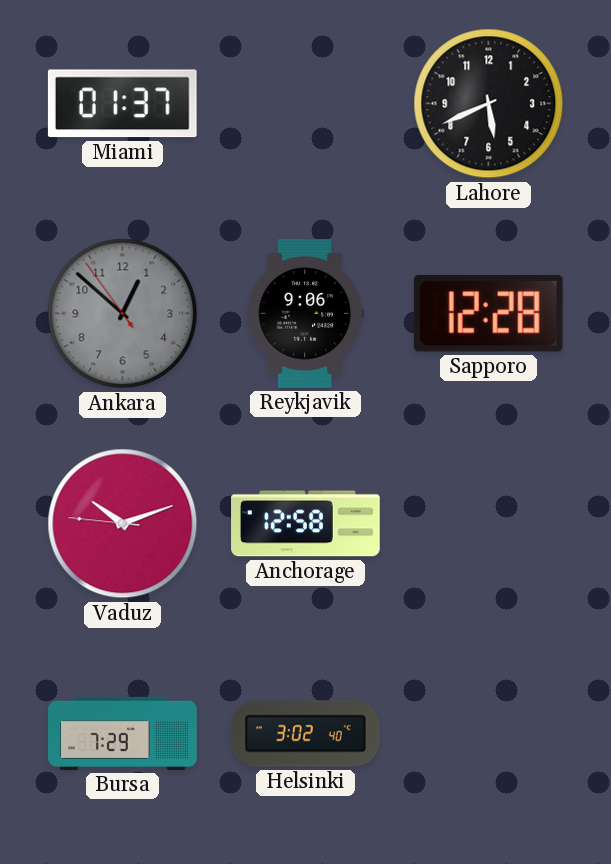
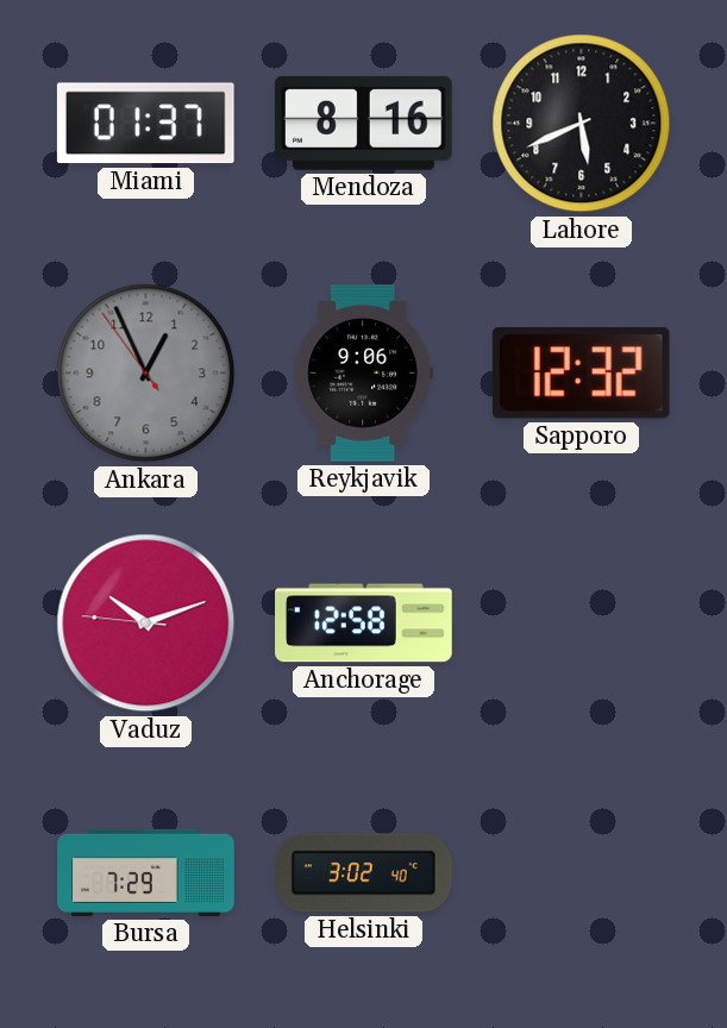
Mendoza: none -> 8:16
Ankara: 12:51 -> 12:55
Sapporo: 12:28 -> 12:32
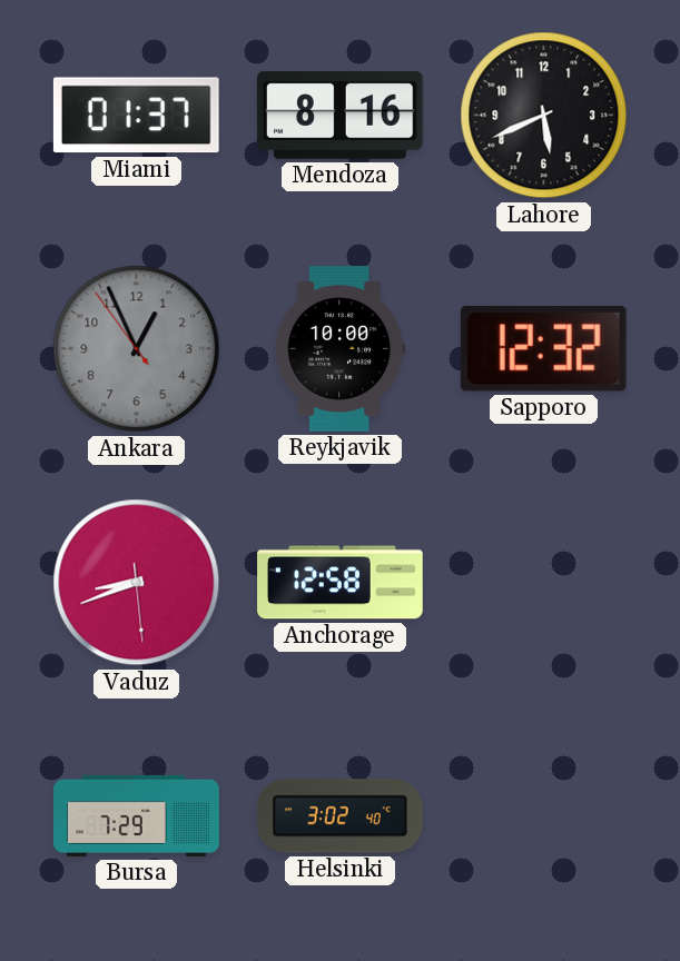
Reykjavik: 9:06 -> 10:00
Vaduz: 10:11 -> 8:41
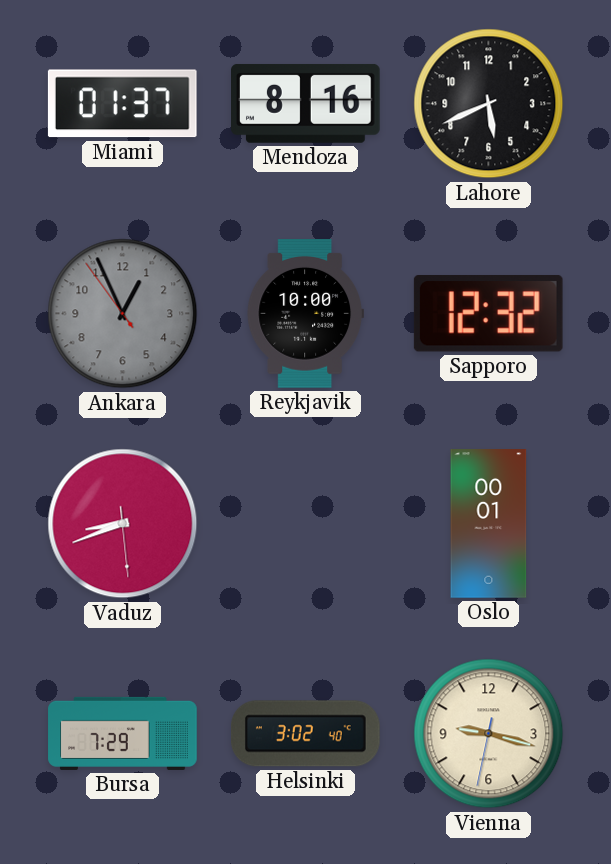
Anchorage: 12:58 -> none
Oslo: none -> 00:01
Vienna: none -> 9:17
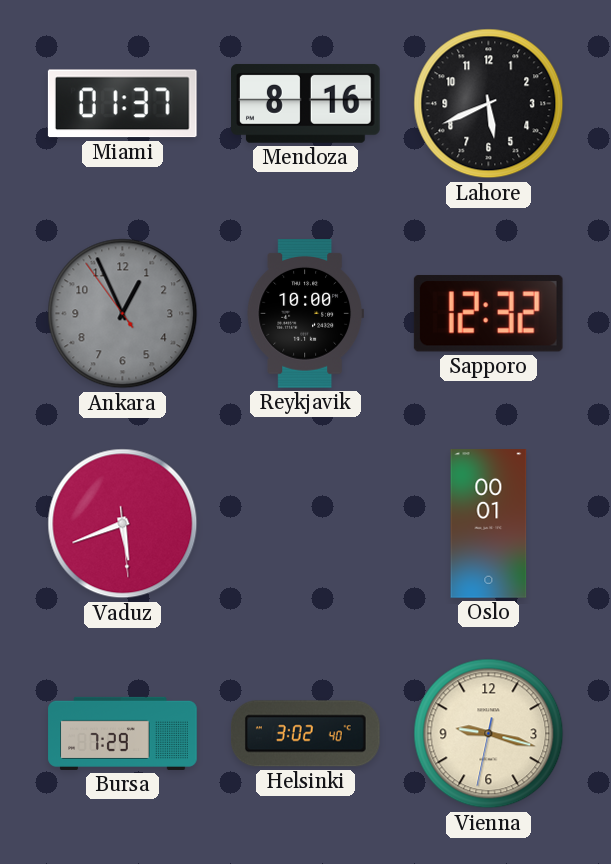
Vaduz: 8:41 -> 5:41
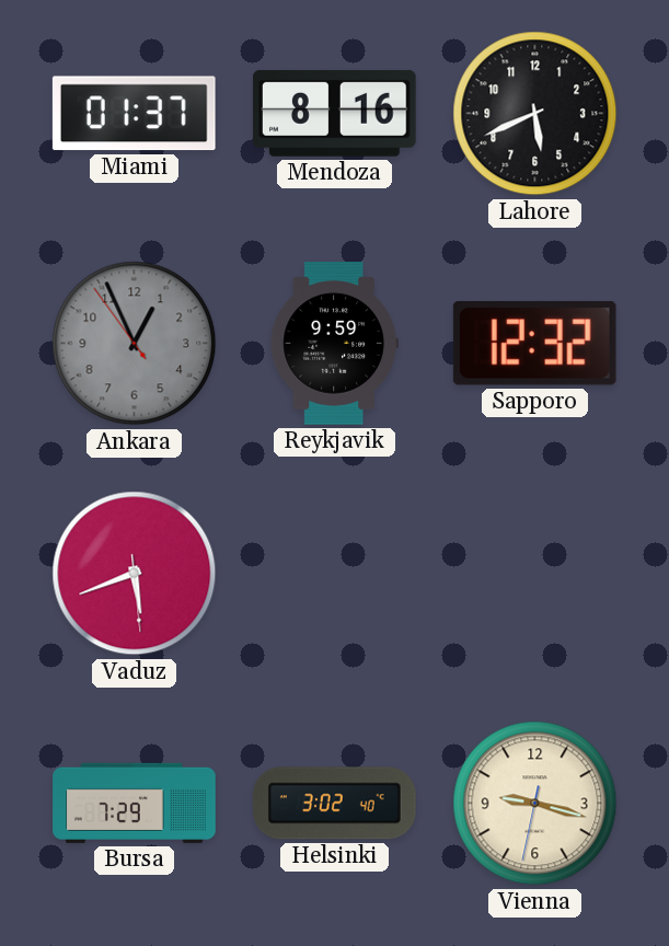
Reykjavik: 10:00 -> 9:59
Oslo: 00:01 -> none
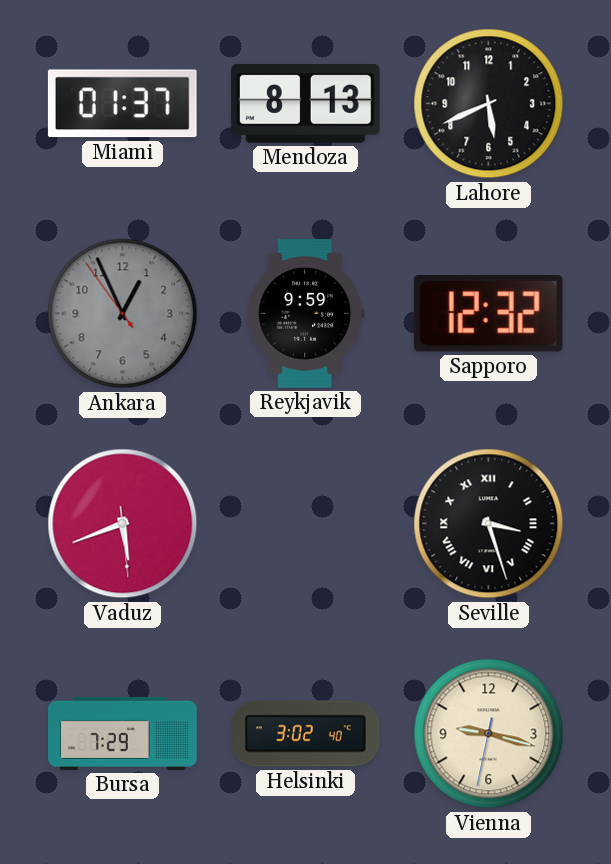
Mendoza: 8:16 -> 8:13
Seville: none -> 3:27
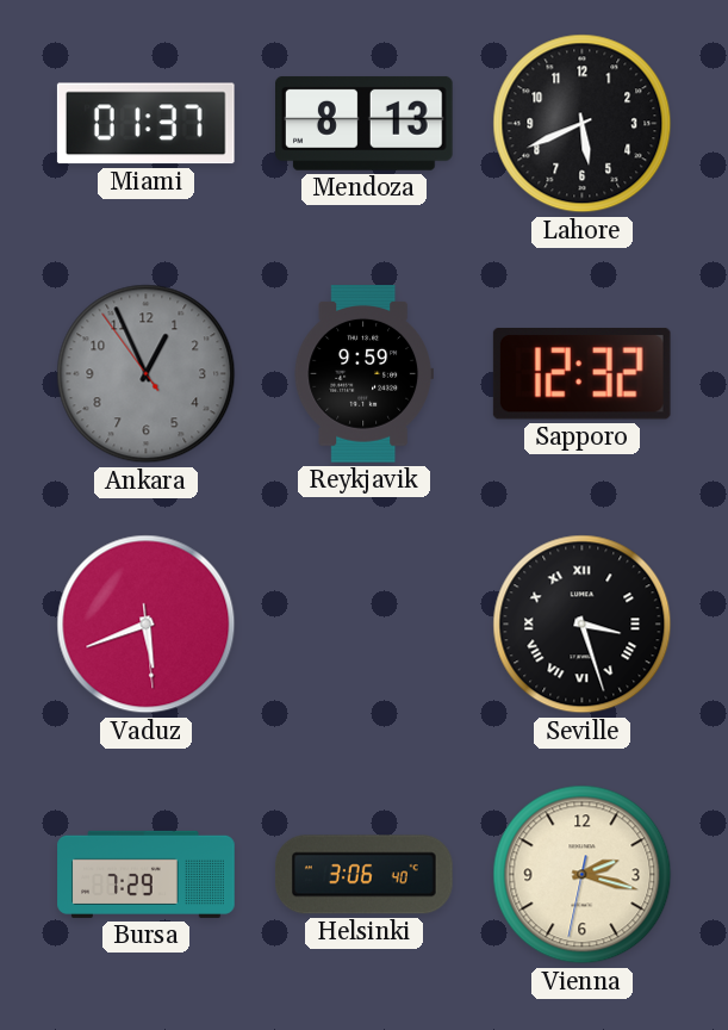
Helsinki: 3:02 -> 3:06
Vienna: 9:17 -> 2:17
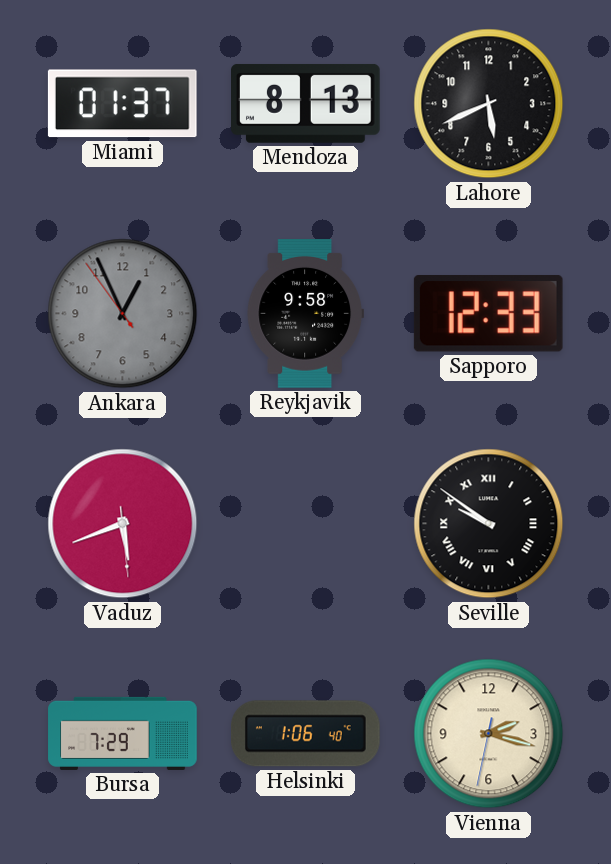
Reykjavik: 9:59 -> 9:58
Sapporo: 12:32 -> 12:33
Seville: 3:27 -> 9:51
Helsinki: 3:06 -> 1:06
